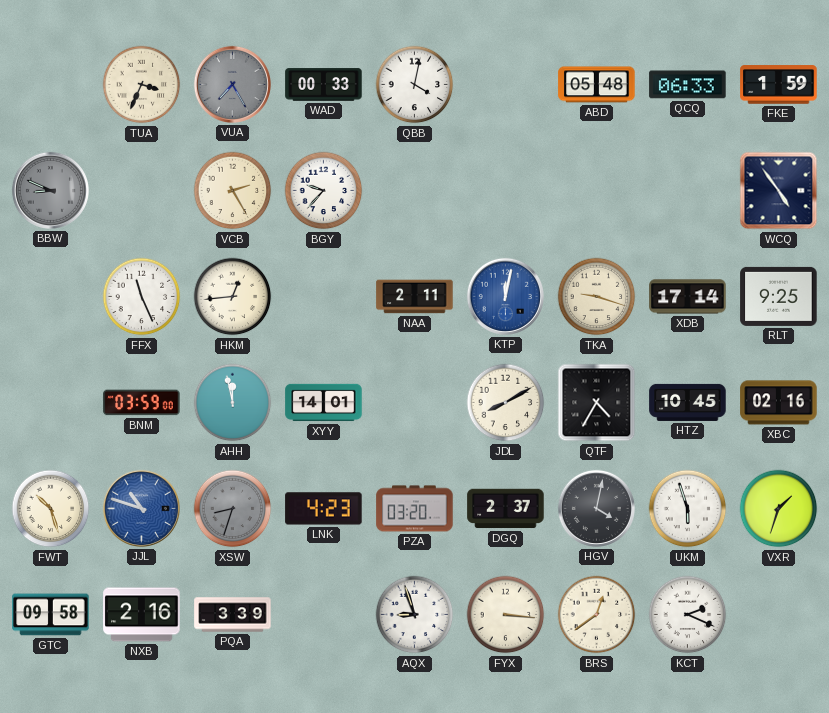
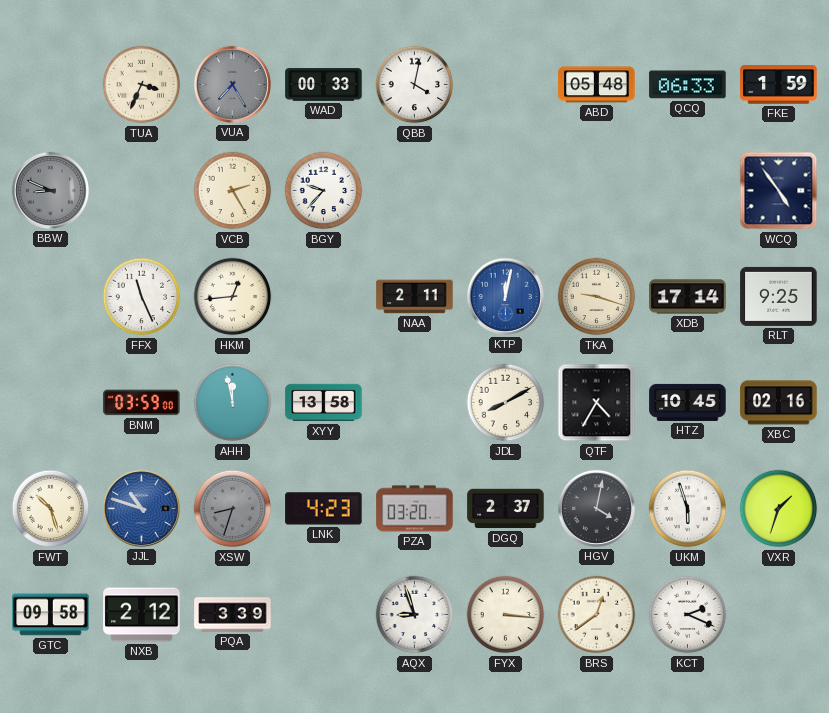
XYY: 14:01 -> 13:58
NXB: 2:16 -> 2:12
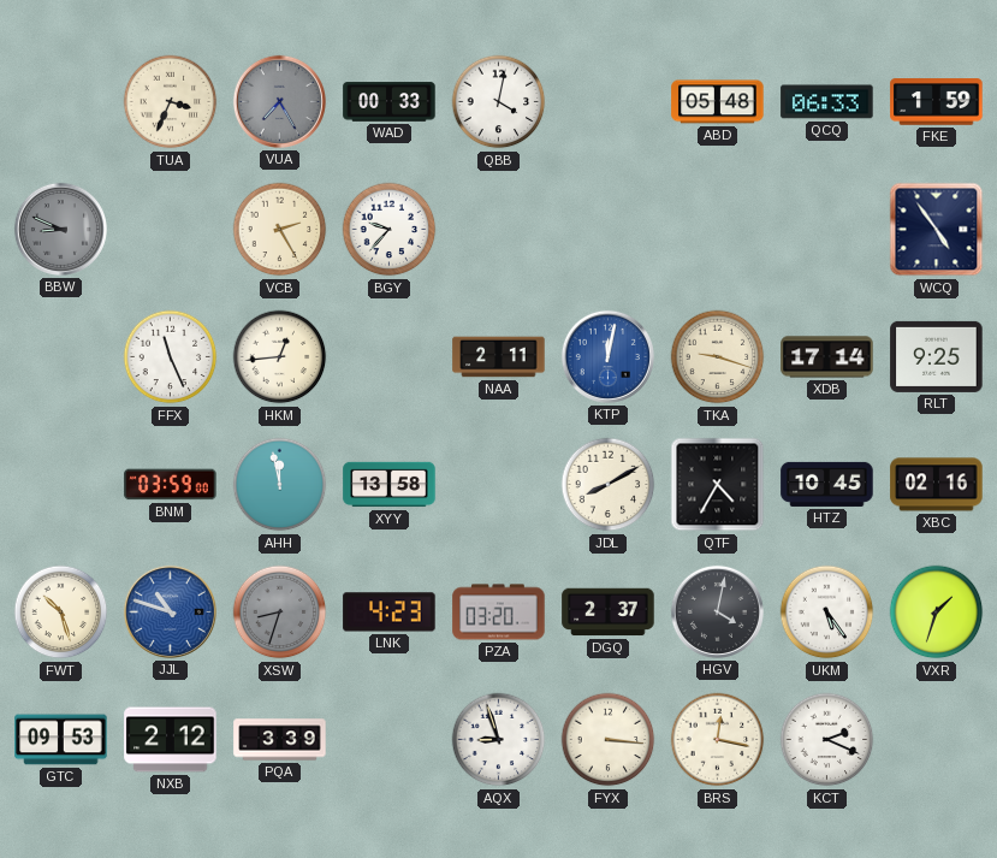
UKM: 5:57 -> 5:24
GTC: 09:58 -> 09:53
BRS: 12:39 -> 12:17
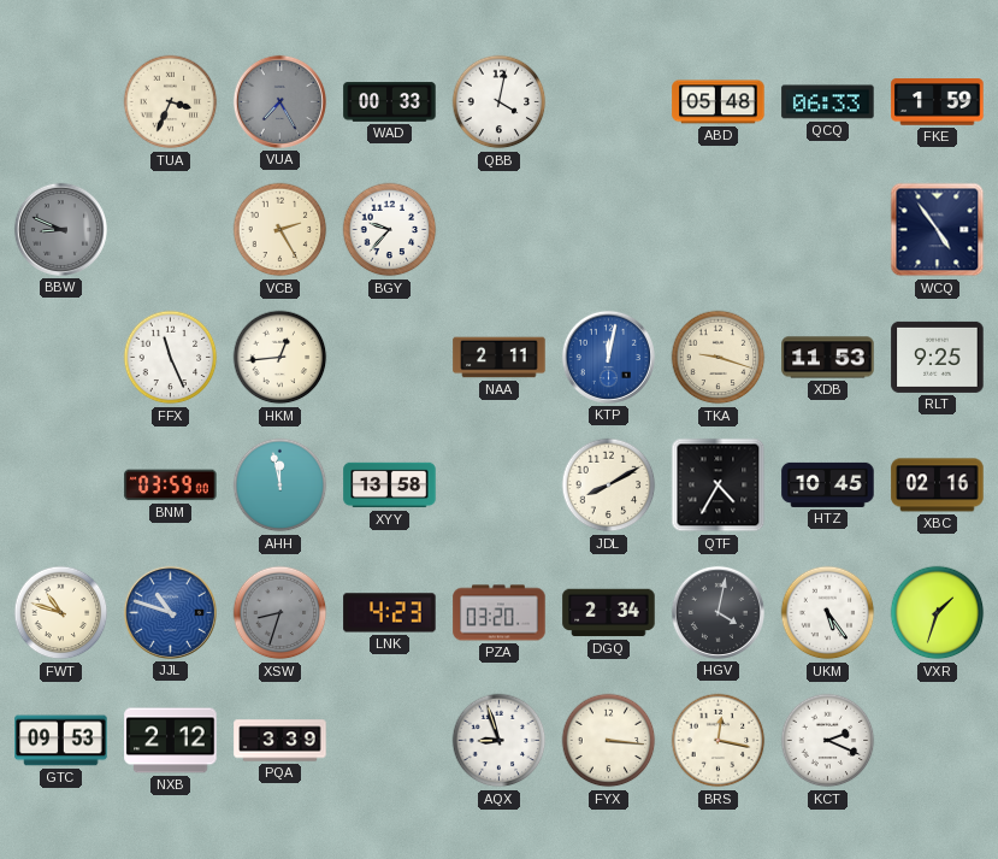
XDB: 17:14 -> 11:53
FWT: 10:27 -> 10:48
DGQ: 2:37 -> 2:34
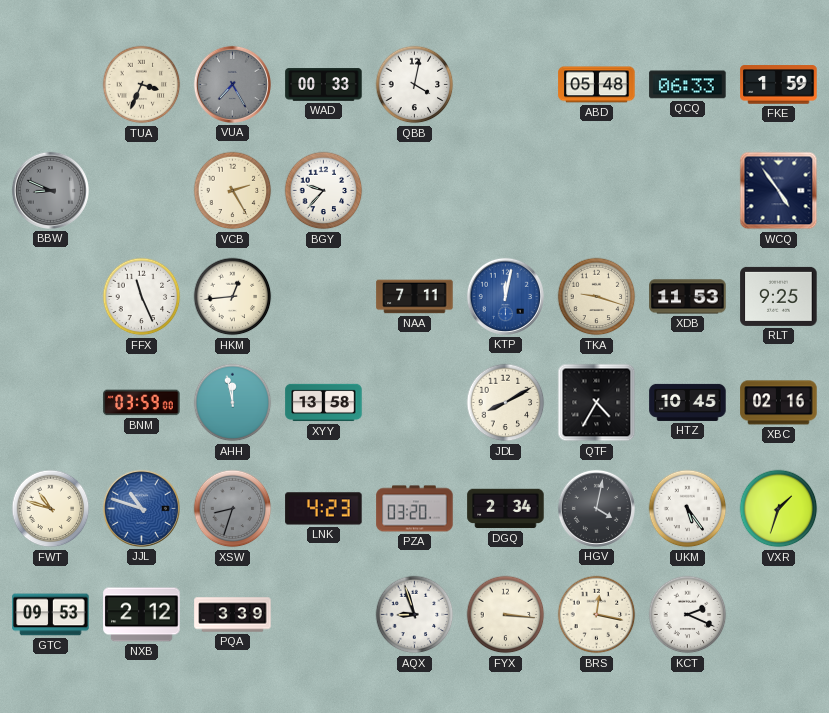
NAA: 2:11 -> 7:11
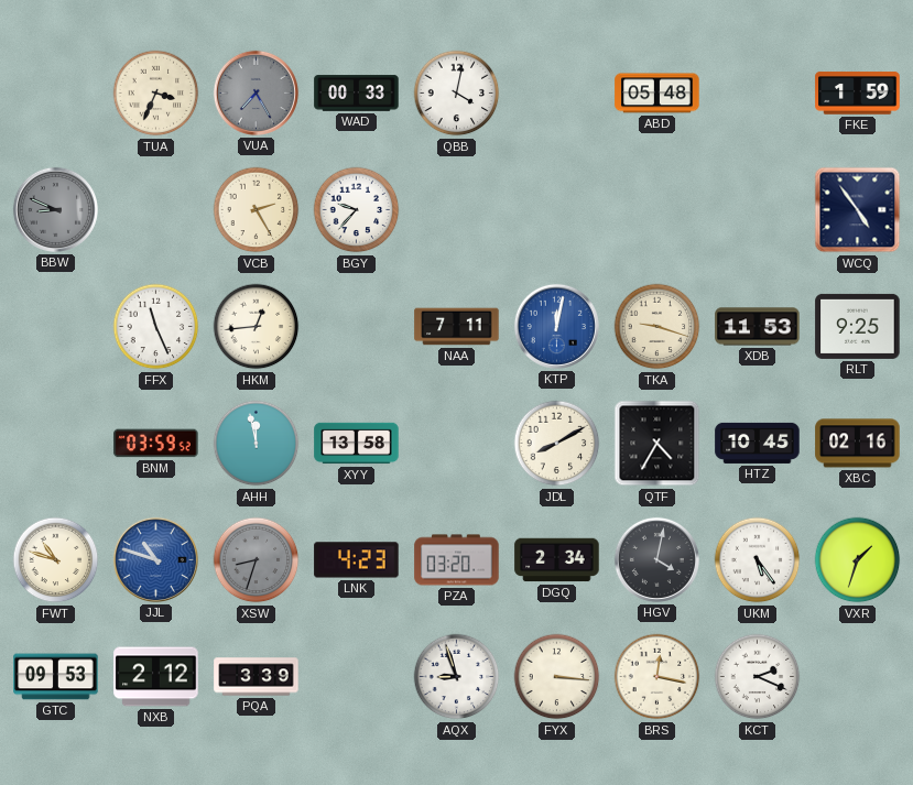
QCQ: 06:33 -> none
BNM: 03:59:00 -> 03:59:52
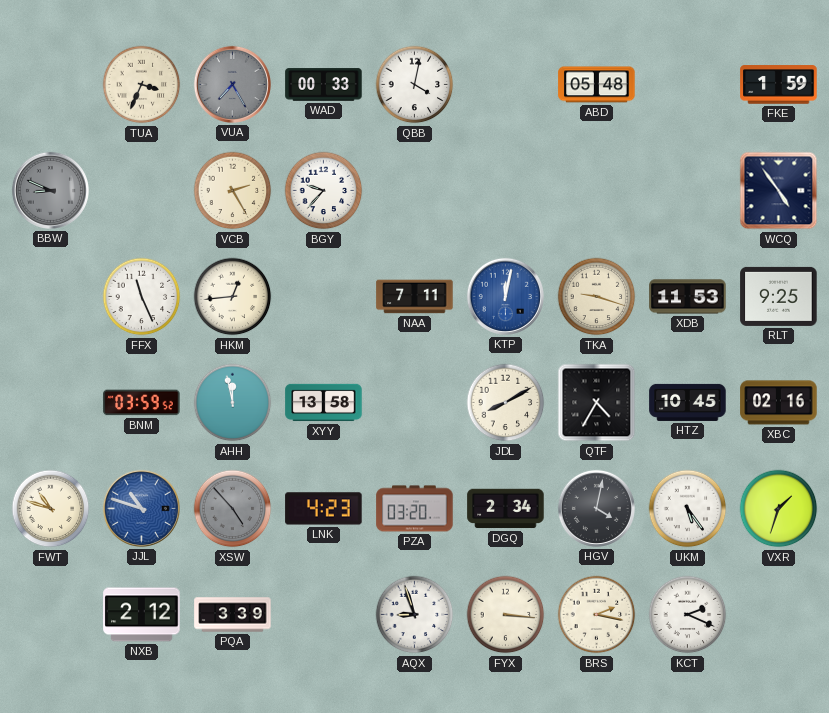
XSW: 8:33 -> 4:53
GTC: 09:53 -> none
BRS: 12:17 -> 2:17
